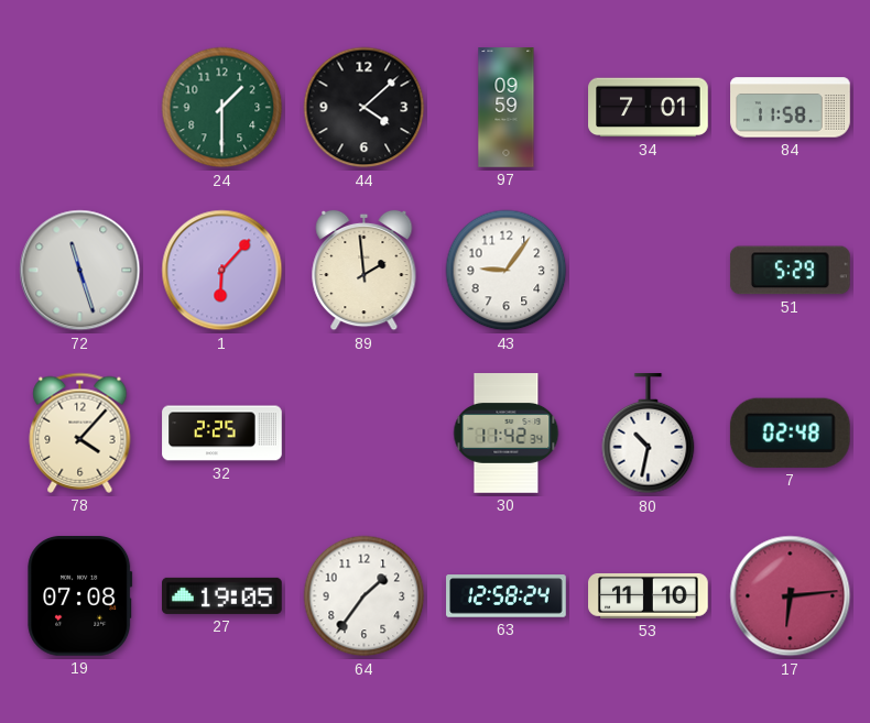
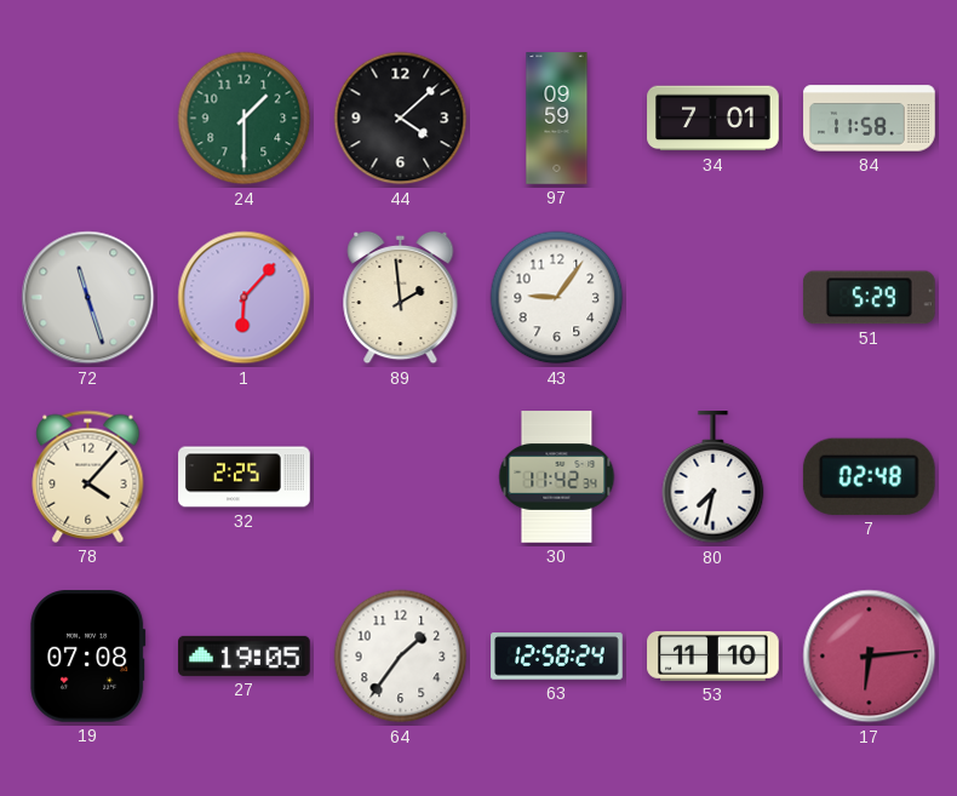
80: 10:32 -> 7:32
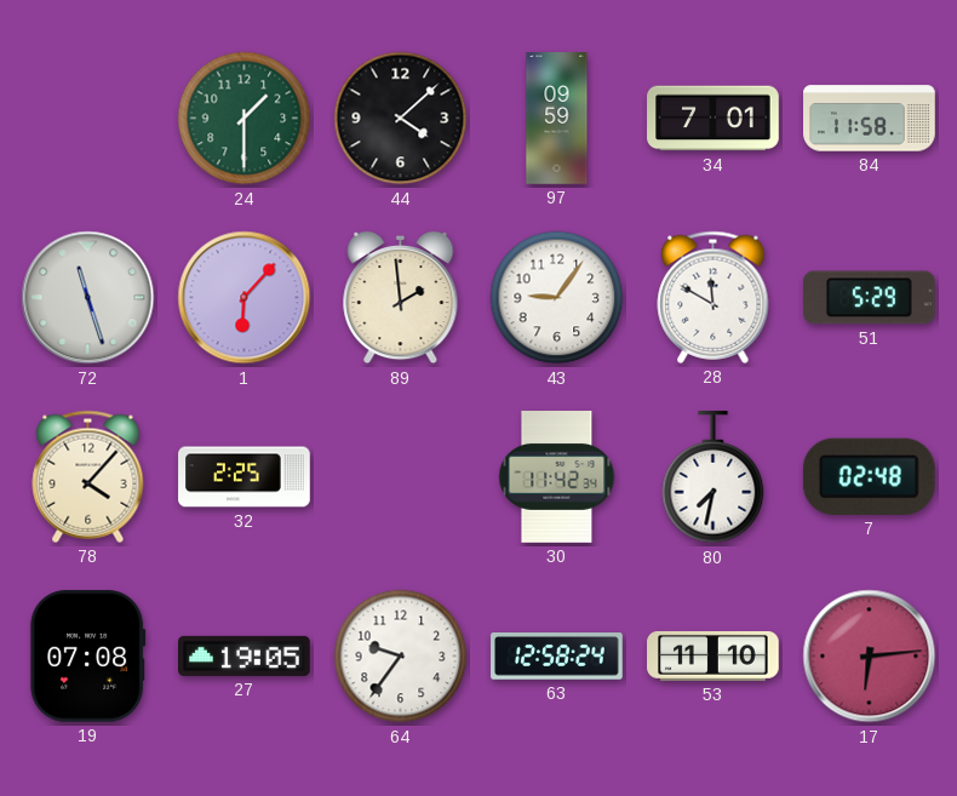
28: none -> 11:50
64: 1:36 -> 9:36
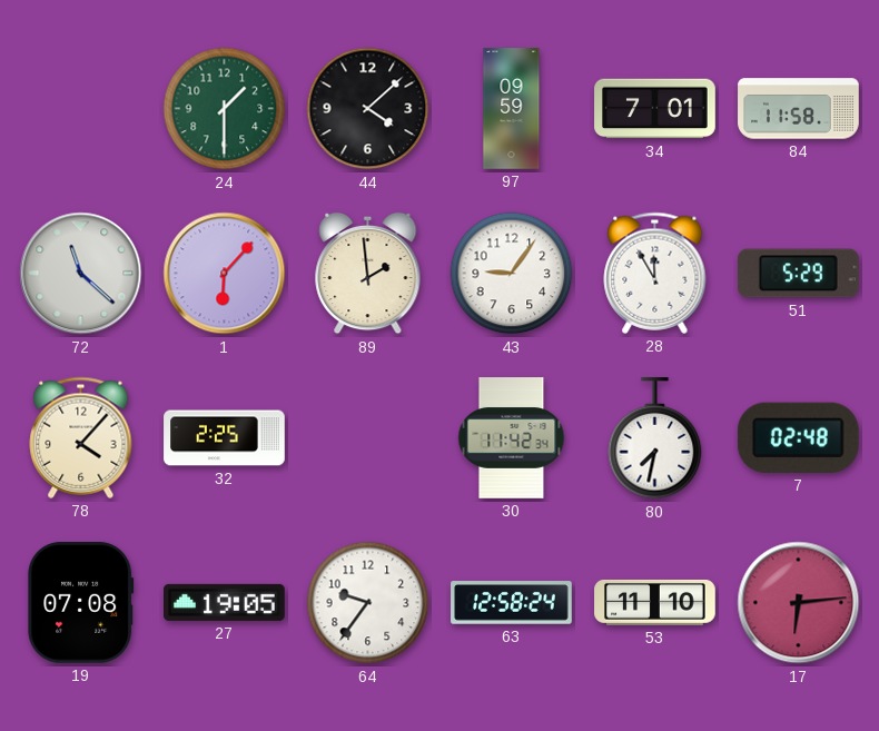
72: 11:27 -> 11:22
28: 11:50 -> 11:55
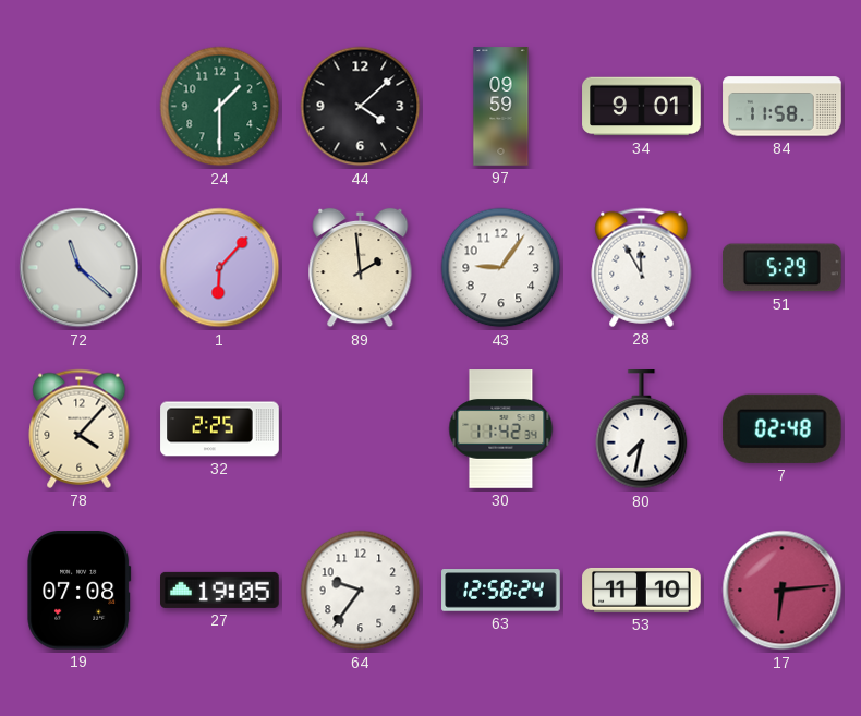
34: 7:01 -> 9:01
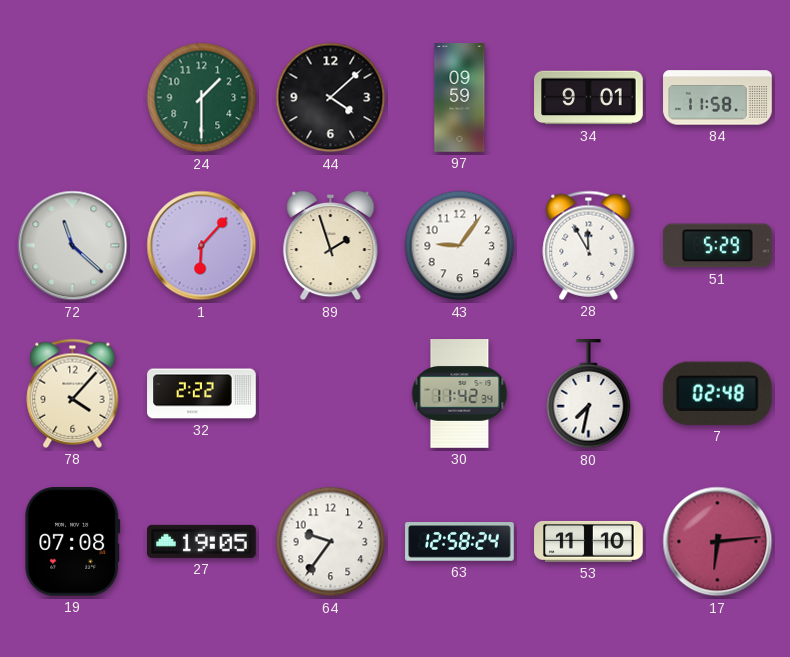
89: 1:59 -> 1:57
32: 2:25 -> 2:22
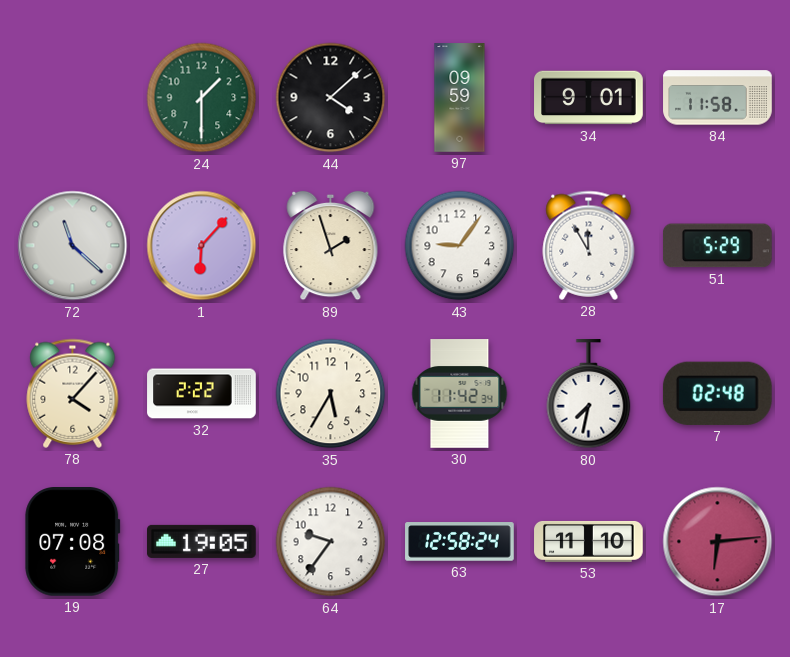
35: none -> 5:35
